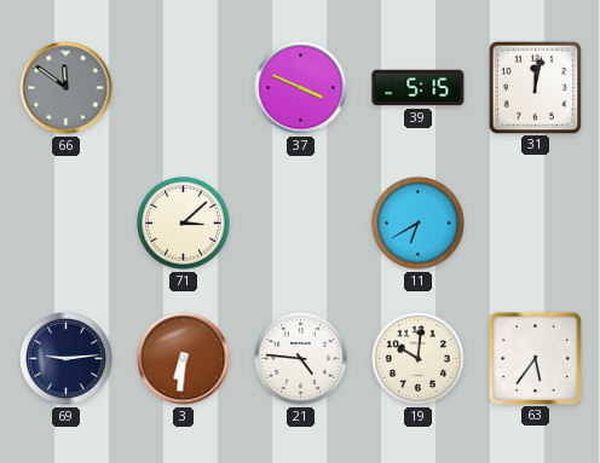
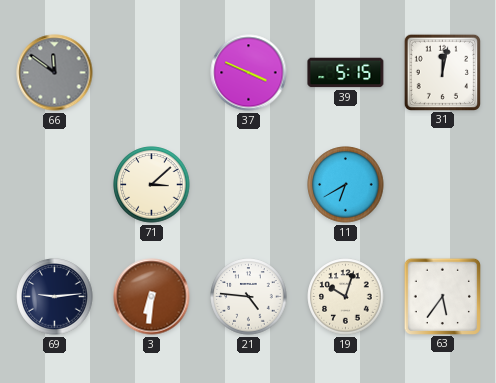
19: 10:01 -> 10:03
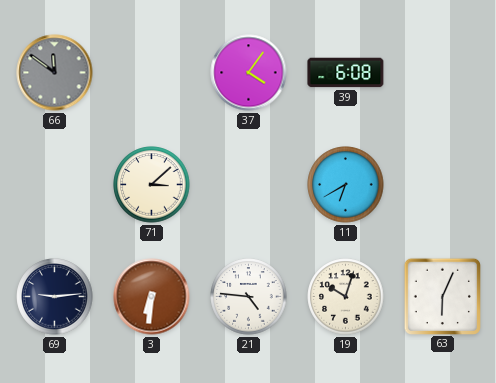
37: 3:49 -> 4:06
39: 5:15 -> 6:08
31: 12:02 -> none
63: 5:36 -> 6:04
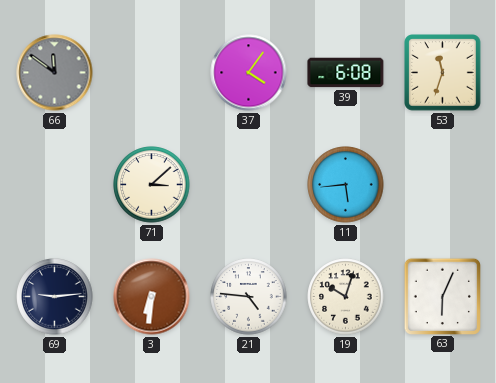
53: none -> 11:33
11: 6:40 -> 5:44
